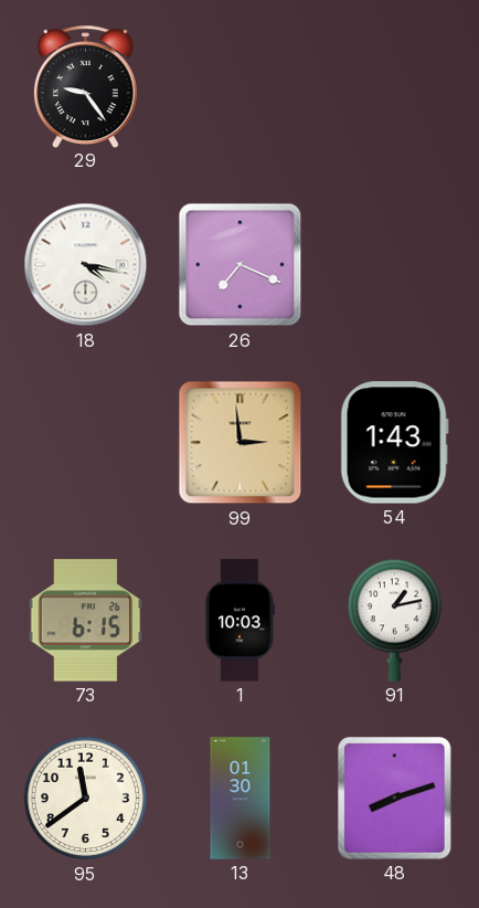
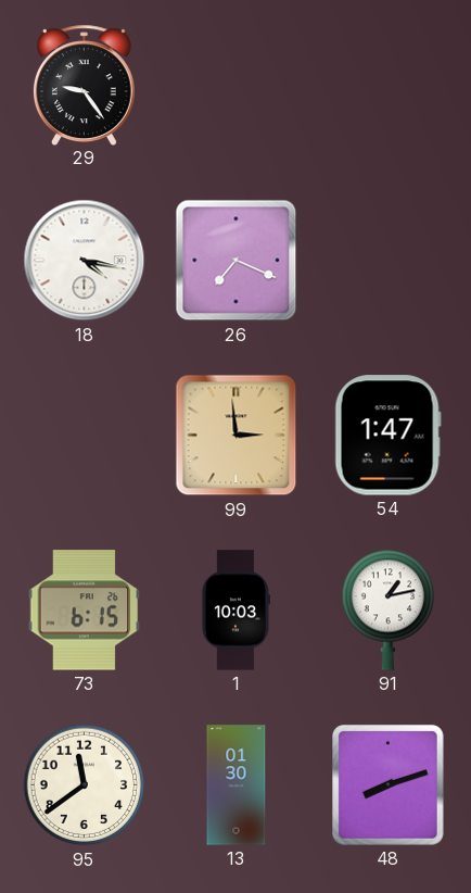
54: 1:43 -> 1:47
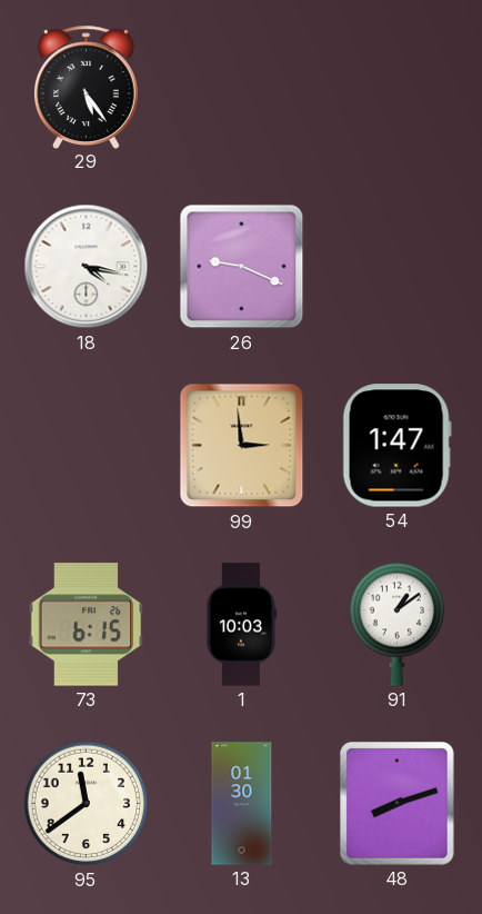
29: 9:24 -> 5:24
26: 7:19 -> 9:19
91: 1:13 -> 1:09
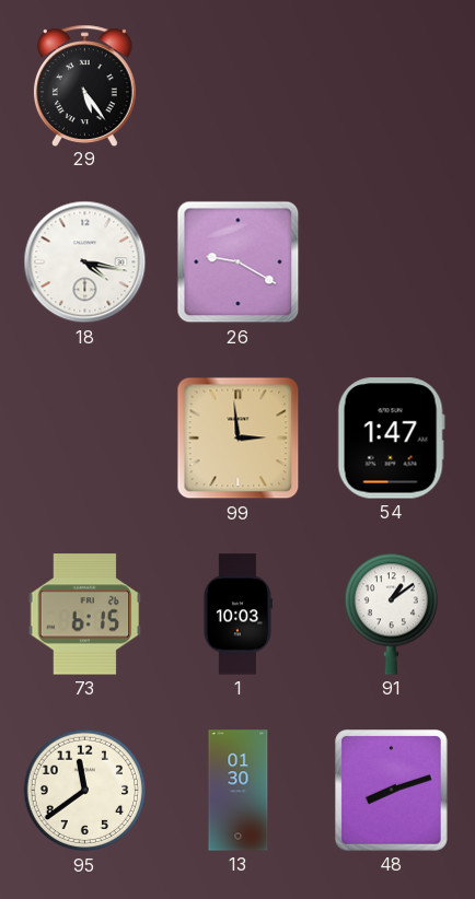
26: 9:19 -> 9:20
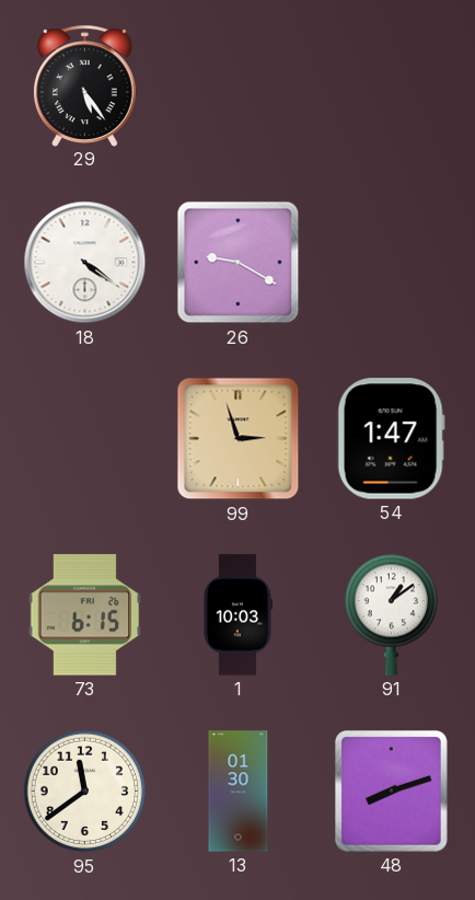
18: 4:17 -> 4:21
99: 2:59 -> 2:57
